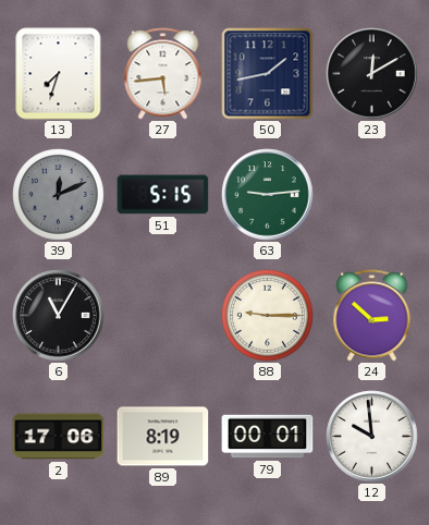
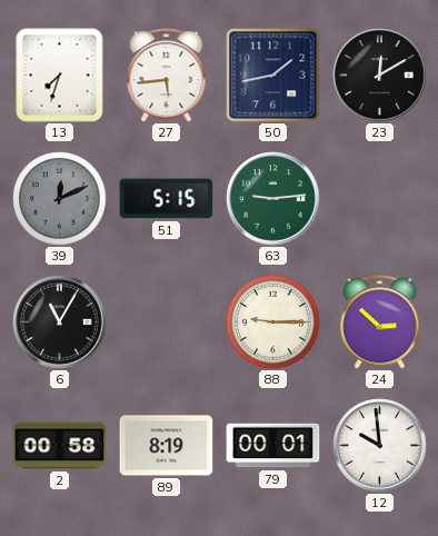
2: 17:06 -> 00:58
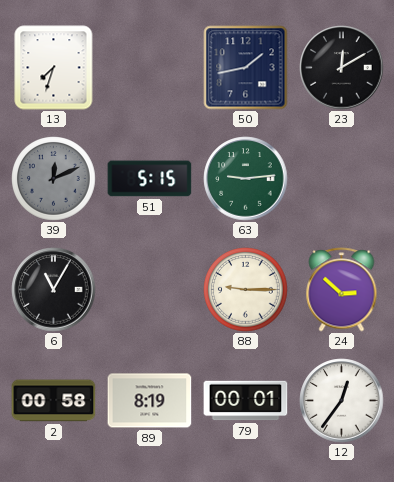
27: 5:44 -> none
12: 9:59 -> 12:36
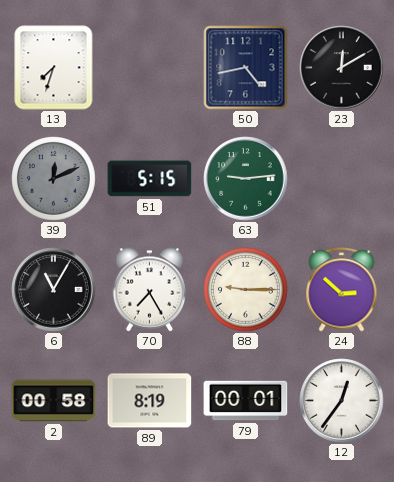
50: 1:43 -> 4:43
70: none -> 7:25
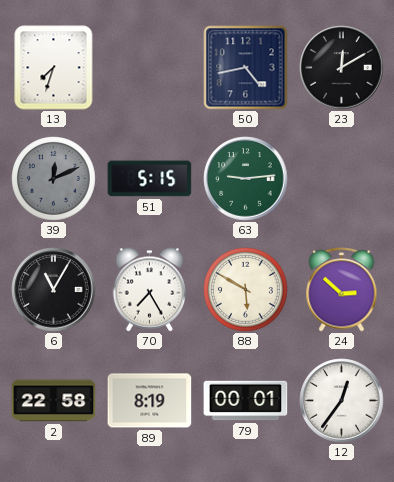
88: 9:15 -> 5:50
2: 00:58 -> 22:58
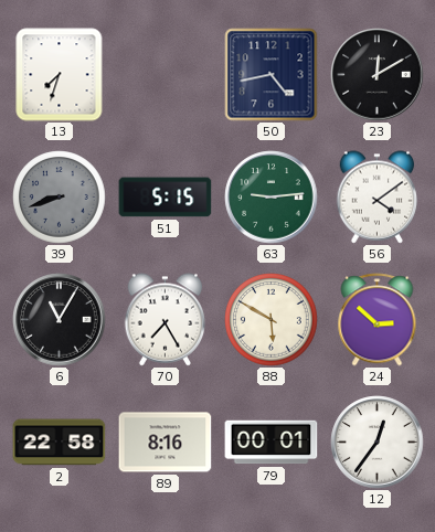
39: 12:11 -> 8:42
56: none -> 4:09
89: 8:19 -> 8:16
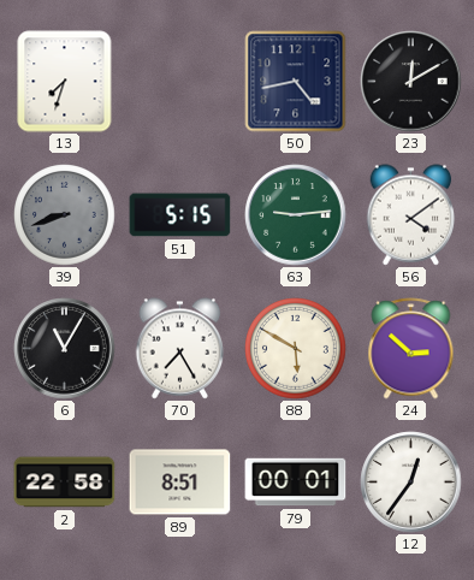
89: 8:16 -> 8:51
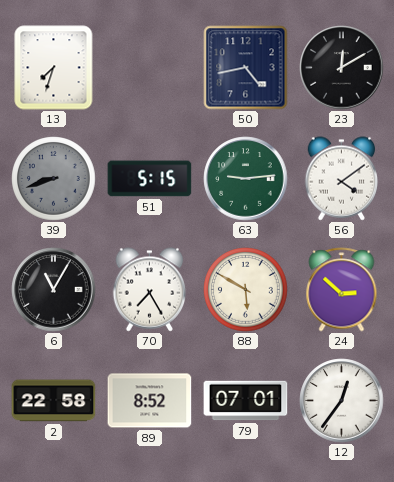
89: 8:51 -> 8:52
79: 00:01 -> 07:01
